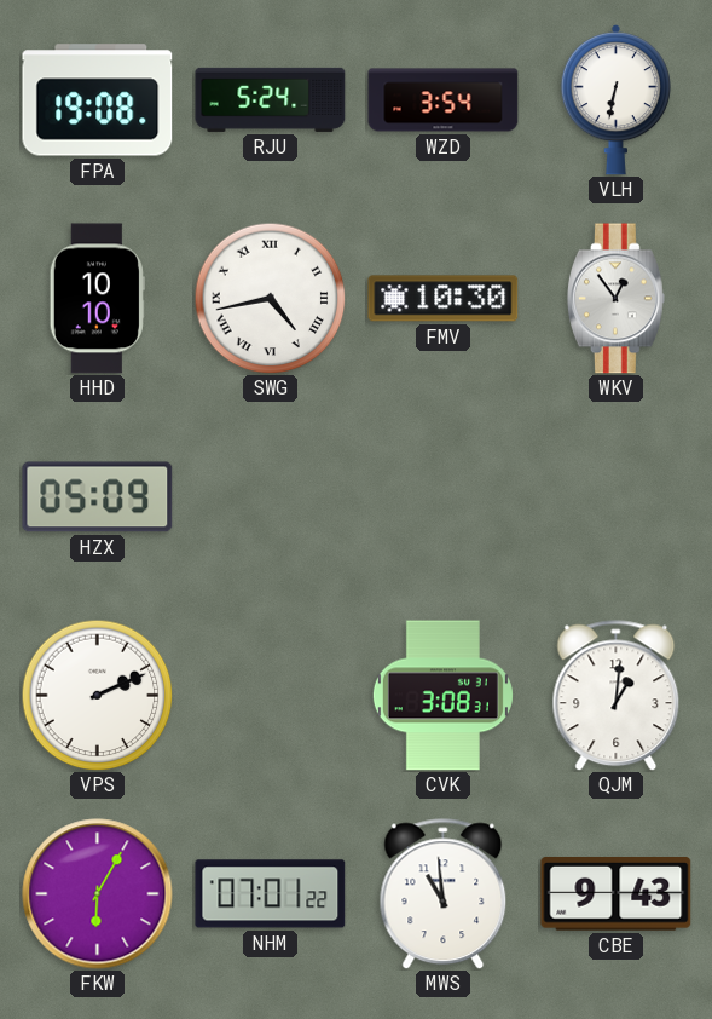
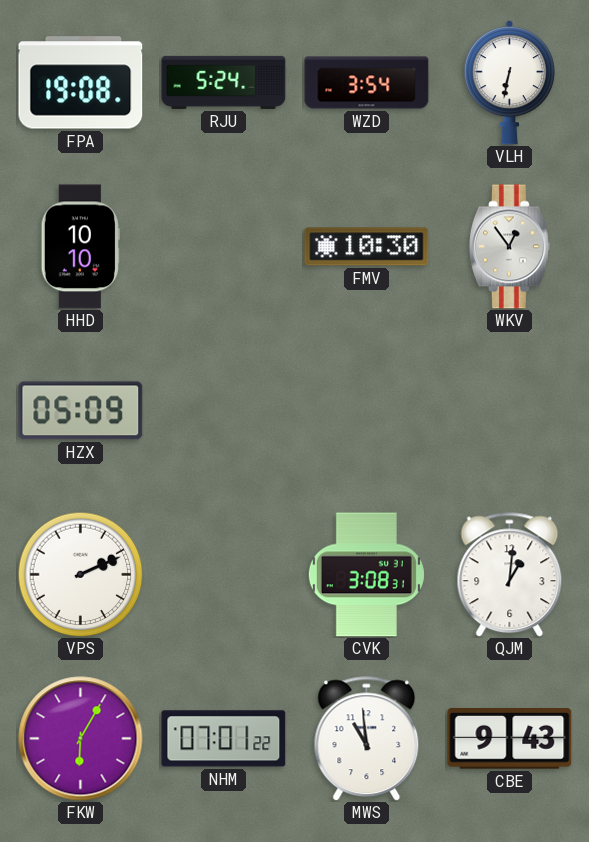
SWG: 4:43 -> none
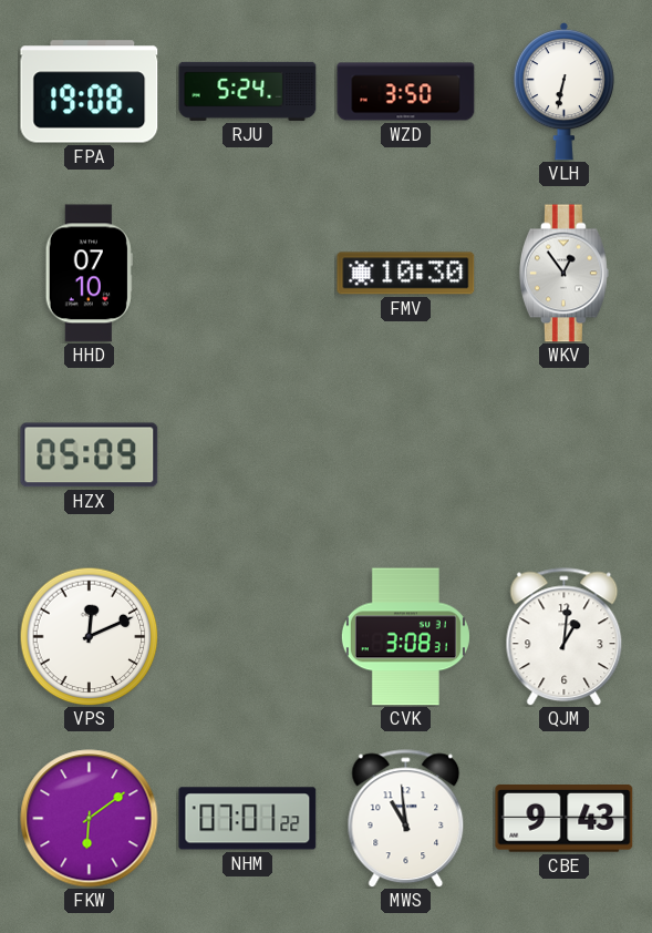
WZD: 3:54 -> 3:50
HHD: 10:10 -> 07:10
VPS: 2:11 -> 12:11
FKW: 6:05 -> 6:09
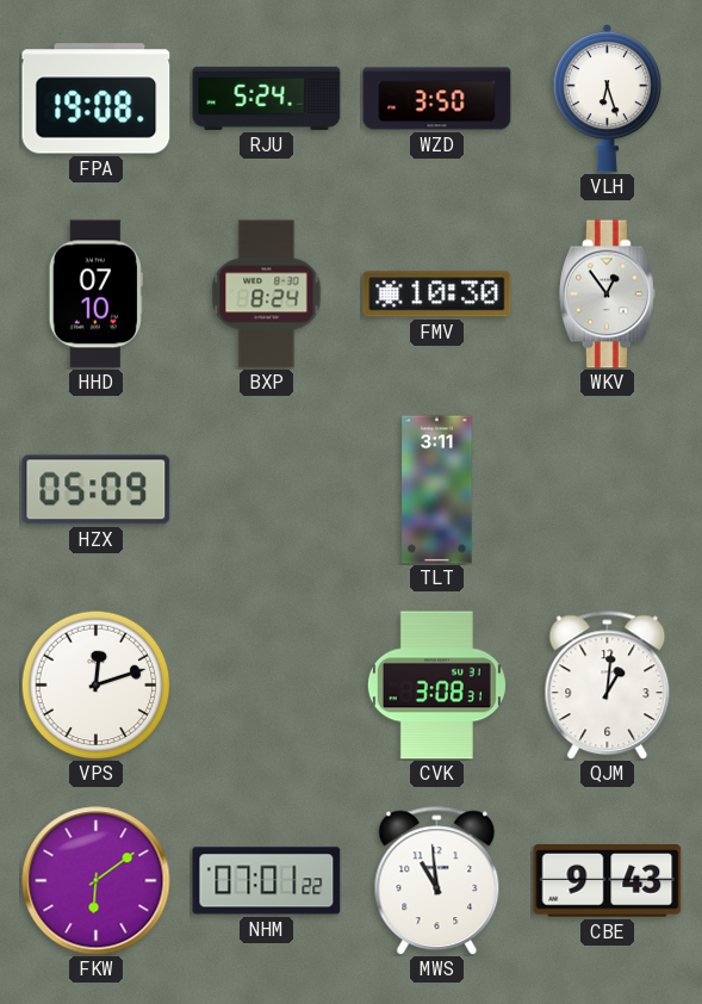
VLH: 6:32 -> 6:27
BXP: none -> 8:24
TLT: none -> 3:11
VPS: 12:11 -> 12:12
